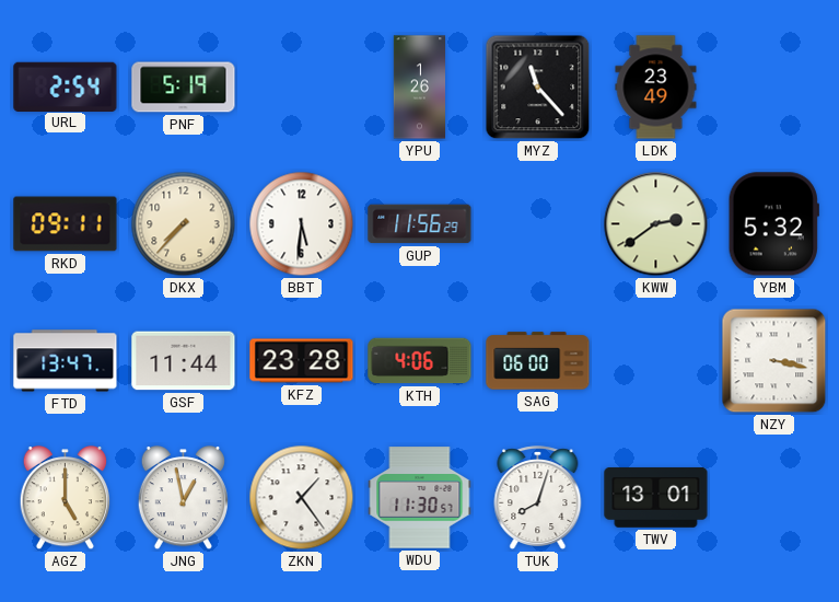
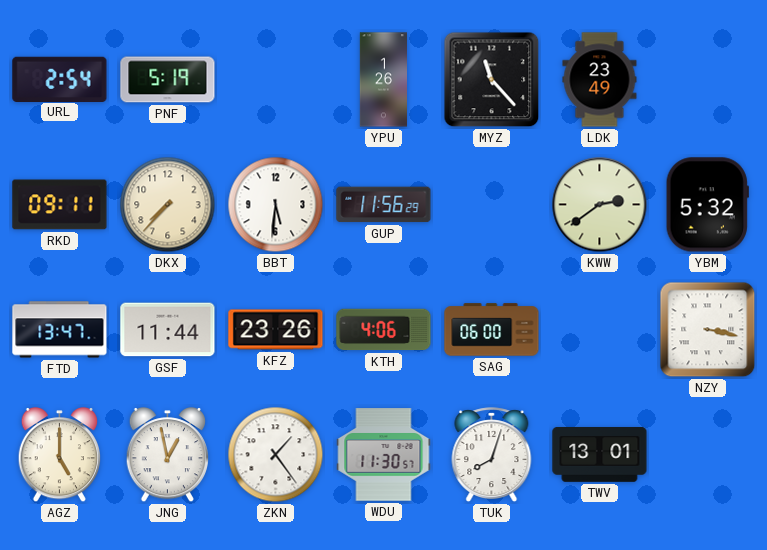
KFZ: 23:28 -> 23:26
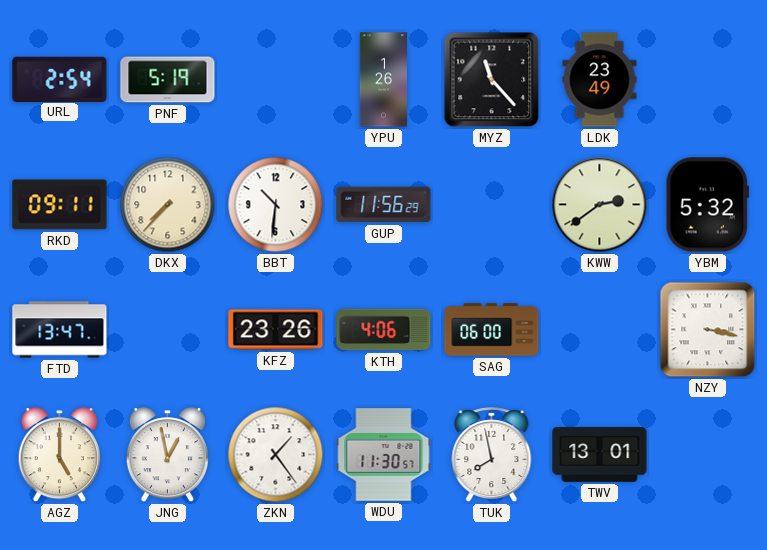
BBT: 5:31 -> 10:31
GSF: 11:44 -> none
TUK: 8:03 -> 7:58
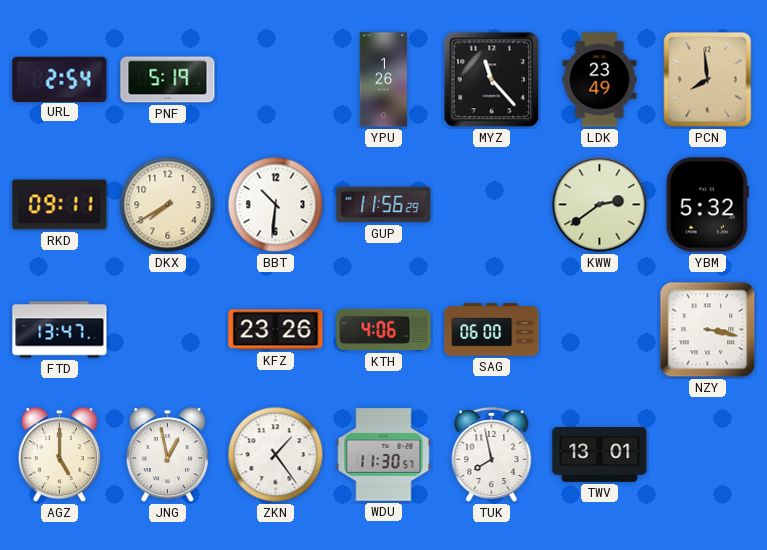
PCN: none -> 7:59
DKX: 7:37 -> 7:40
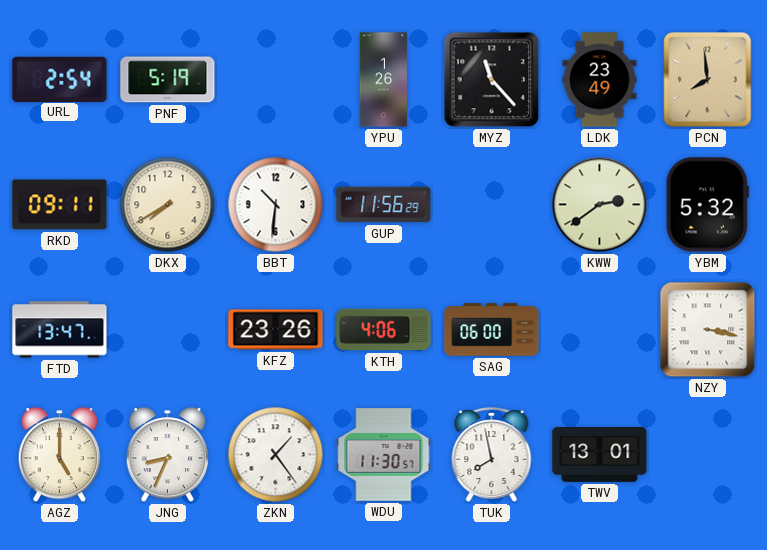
JNG: 12:58 -> 8:34
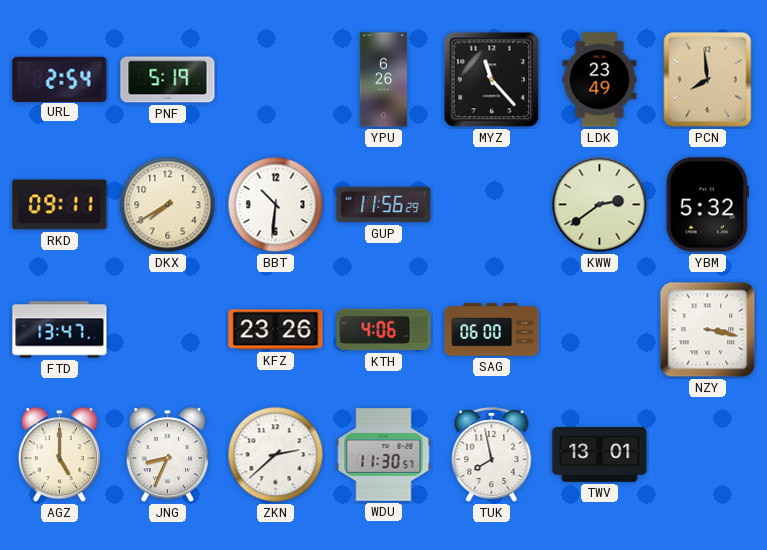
YPU: 1:26 -> 6:26
ZKN: 1:24 -> 2:38
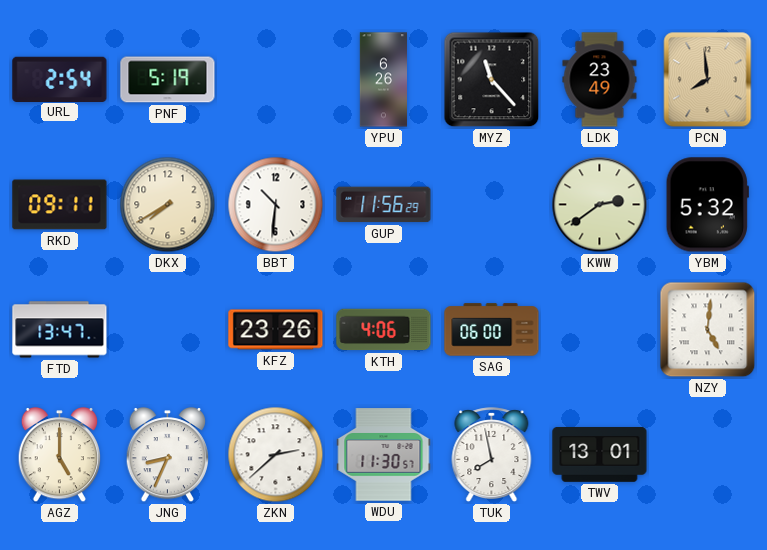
NZY: 3:17 -> 5:01
